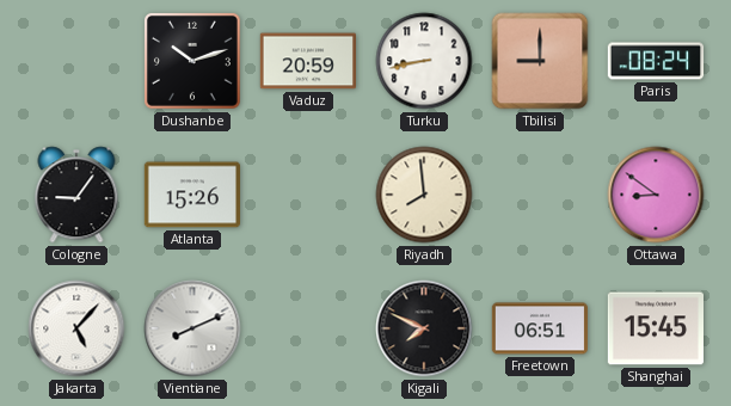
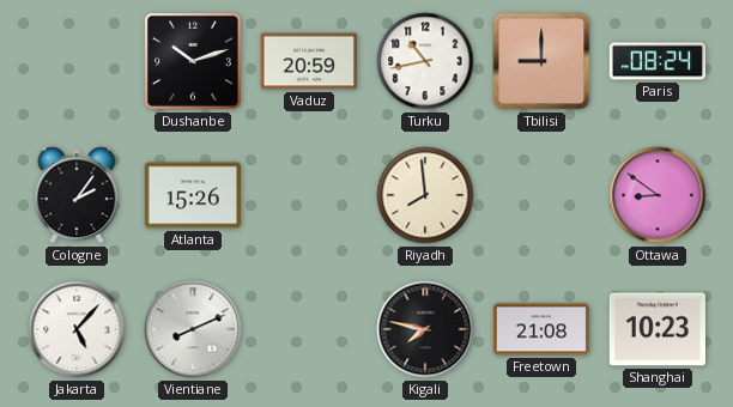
Turku: 8:43 -> 10:43
Cologne: 9:06 -> 2:06
Kigali: 7:49 -> 7:47
Freetown: 06:51 -> 21:08
Shanghai: 15:45 -> 10:23
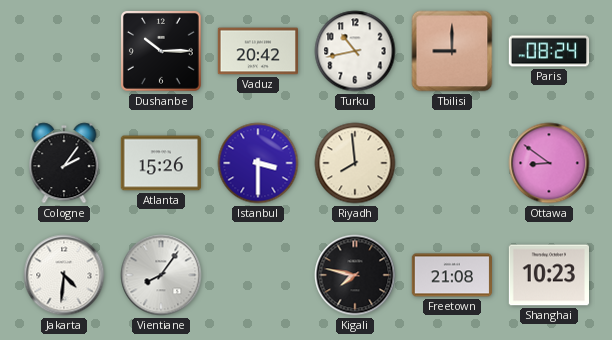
Dushanbe: 10:12 -> 10:15
Vaduz: 20:59 -> 20:42
Istanbul: none -> 3:30
Jakarta: 5:07 -> 4:31
Vientiane: 8:11 -> 8:06
